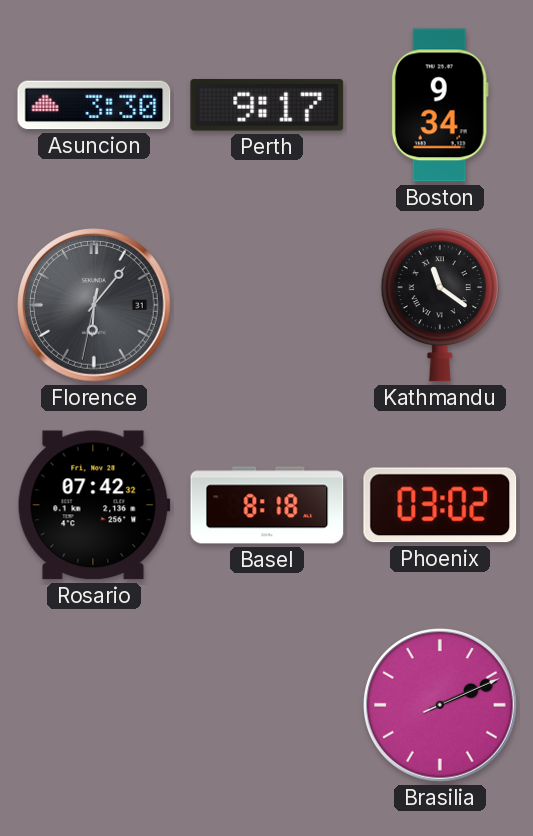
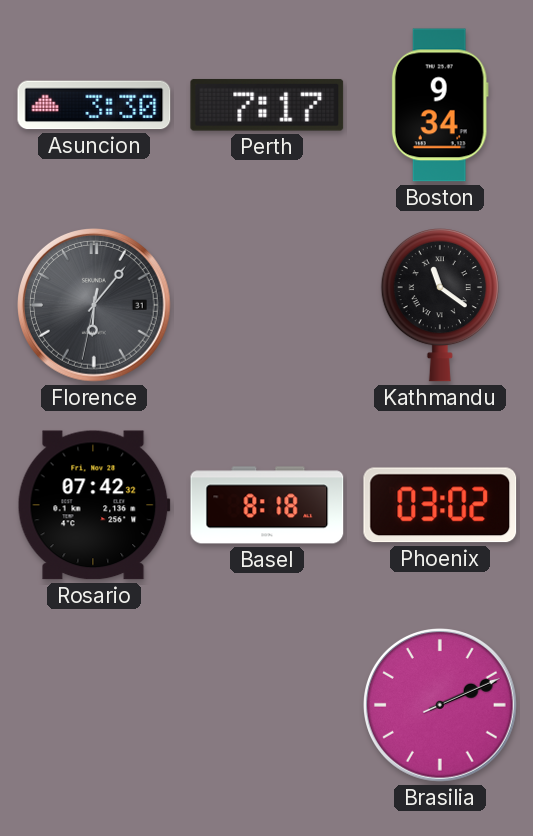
Perth: 9:17 -> 7:17
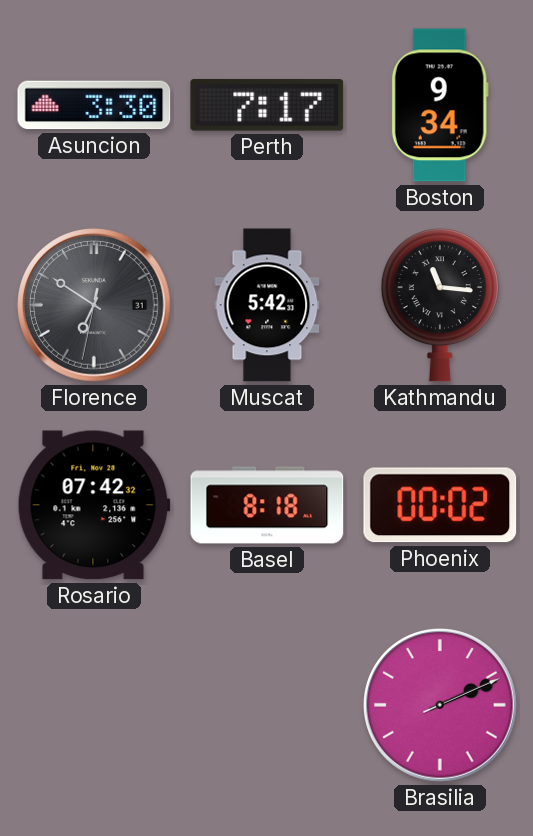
Florence: 6:06 -> 6:50
Muscat: none -> 5:42
Kathmandu: 11:21 -> 11:16
Phoenix: 03:02 -> 00:02
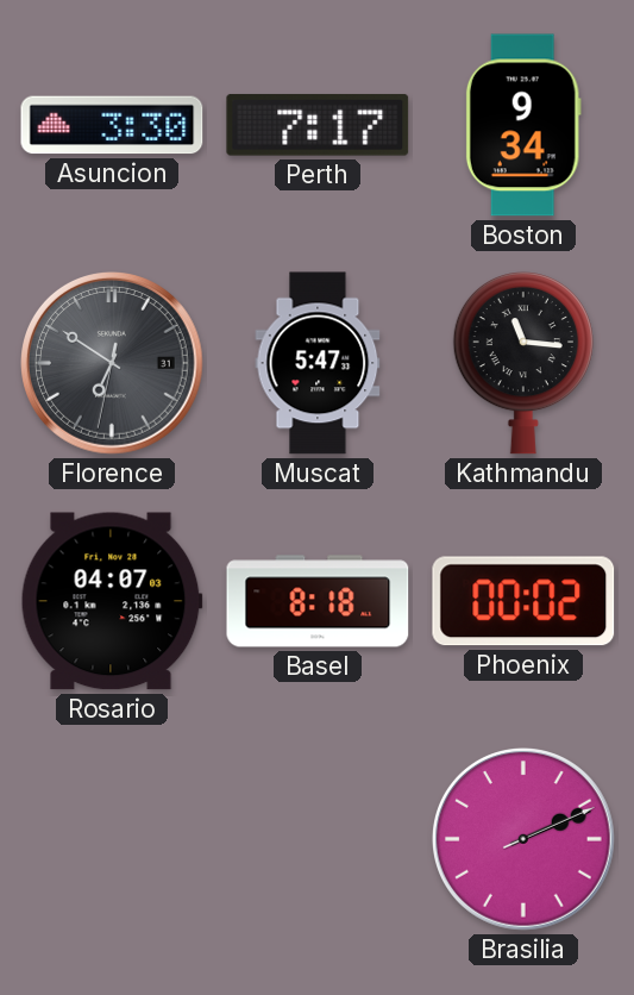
Muscat: 5:42 -> 5:47
Rosario: 07:42 -> 04:07
